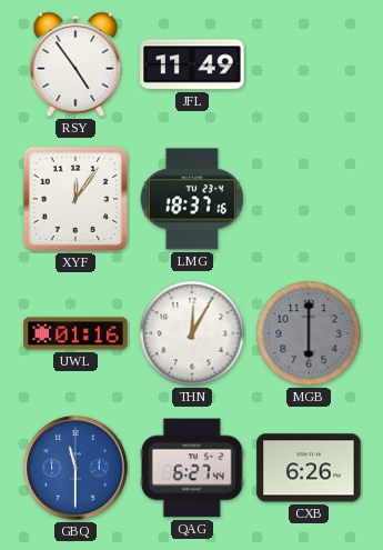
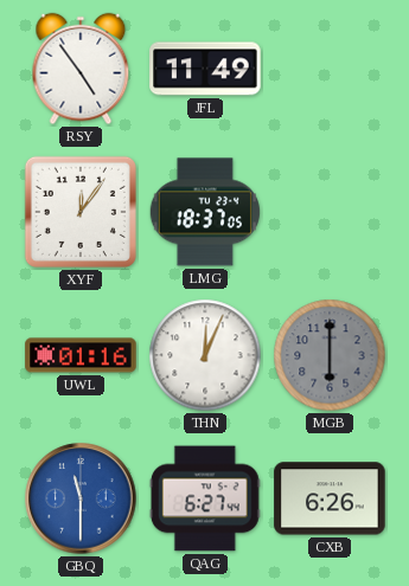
LMG: 18:37:16 -> 18:37:05
THN: 12:05 -> 12:04
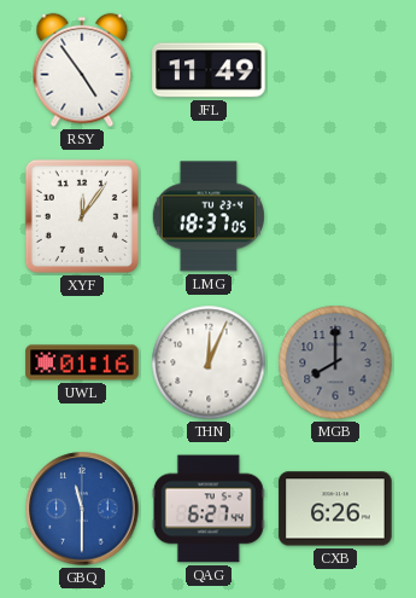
MGB: 6:00 -> 8:00
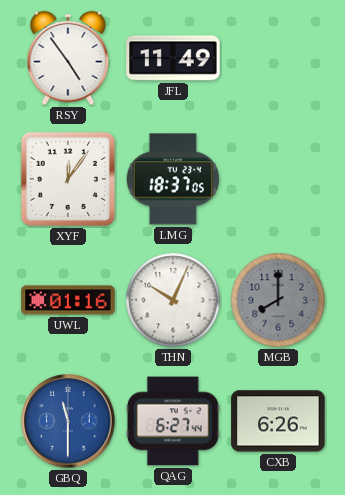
THN: 12:04 -> 10:04
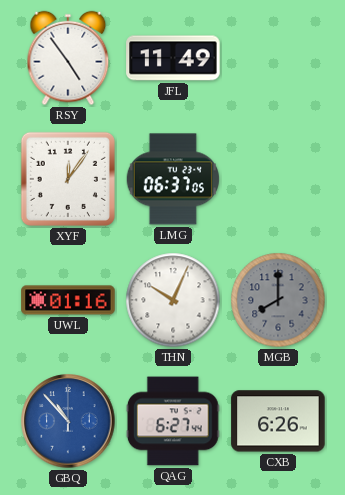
LMG: 18:37 -> 06:37
GBQ: 11:30 -> 10:53
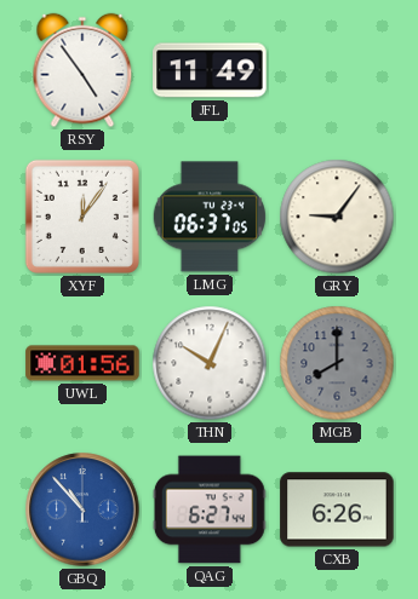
GRY: none -> 9:06
UWL: 01:16 -> 01:56
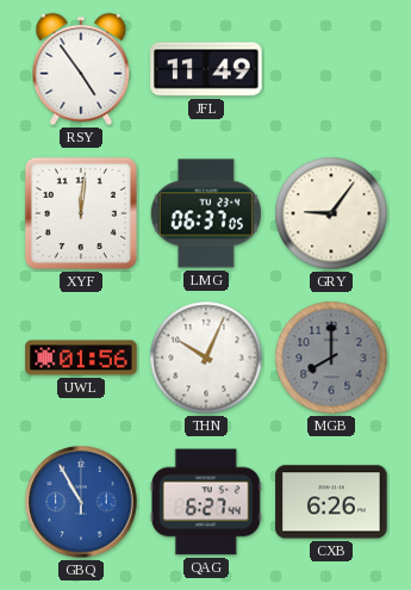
XYF: 12:06 -> 12:01
GBQ: 10:53 -> 10:55
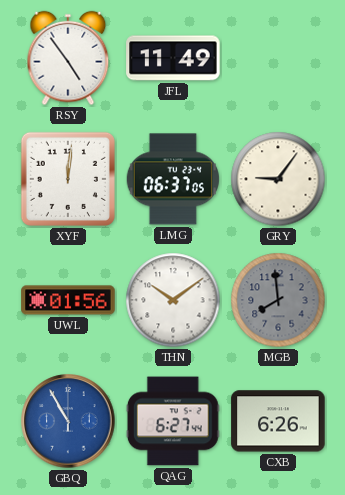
THN: 10:04 -> 10:09
MGB: 8:00 -> 7:59
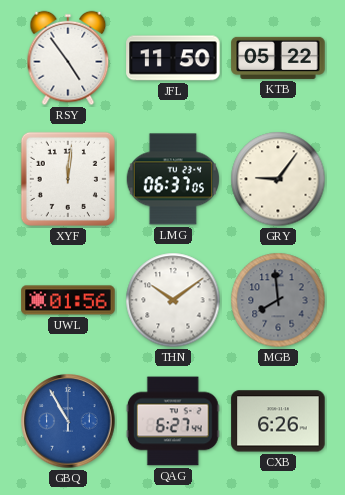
JFL: 11:49 -> 11:50
KTB: none -> 05:22
